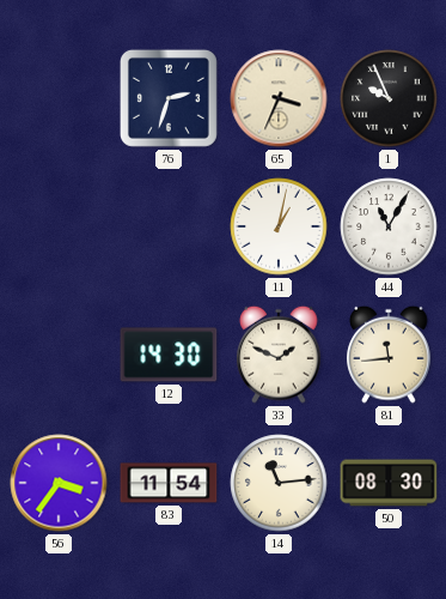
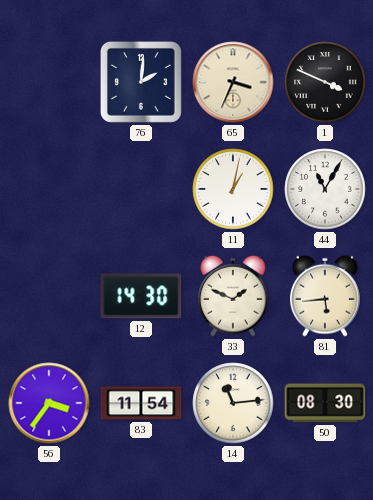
76: 2:33 -> 2:01
1: 9:56 -> 3:49
81: 11:44 -> 5:44
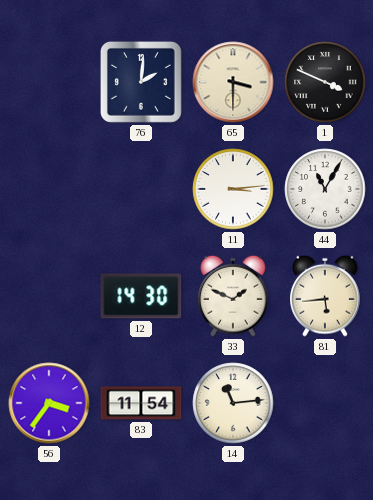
65: 3:34 -> 3:30
11: 1:02 -> 3:14
50: 08:30 -> none
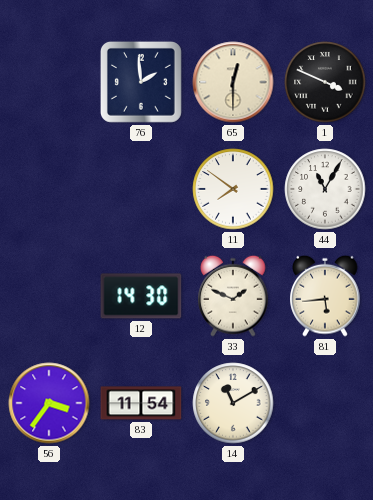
76: 2:01 -> 1:59
65: 3:30 -> 12:30
11: 3:14 -> 7:51
14: 11:14 -> 11:10
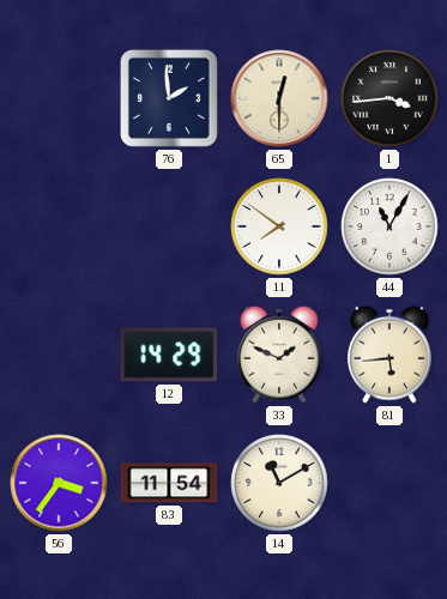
1: 3:49 -> 3:44
12: 14:30 -> 14:29
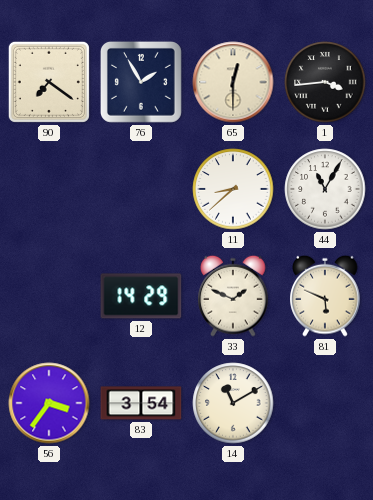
90: none -> 7:21
76: 1:59 -> 1:55
11: 7:51 -> 8:38
81: 5:44 -> 5:49
83: 11:54 -> 3:54
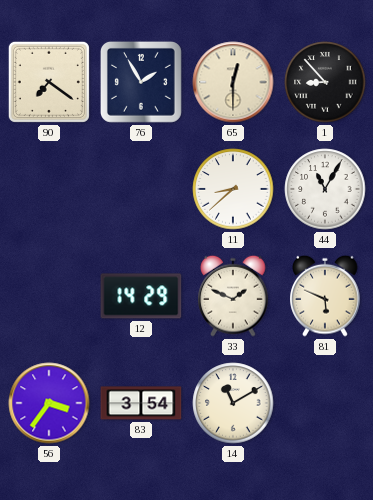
1: 3:44 -> 8:53
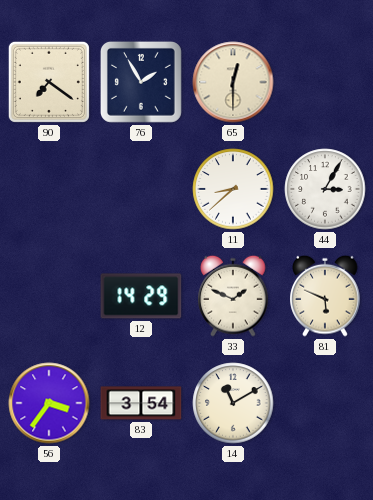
1: 8:53 -> none
44: 11:05 -> 3:05
